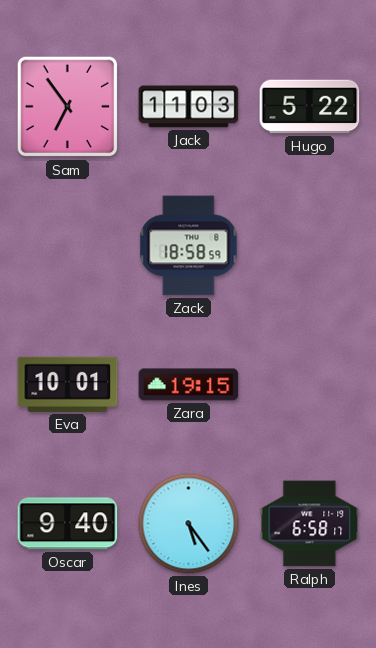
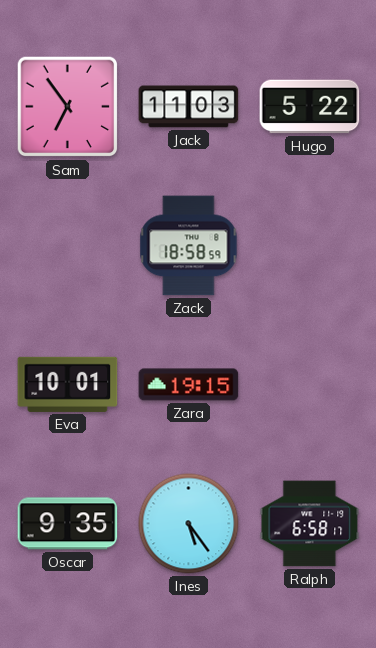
Oscar: 9:40 -> 9:35
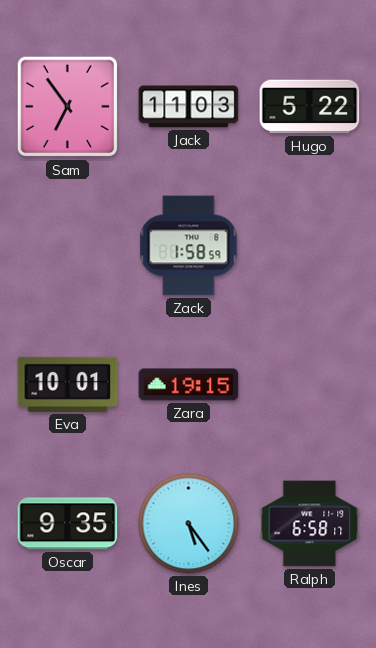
Zack: 18:58 -> 1:58
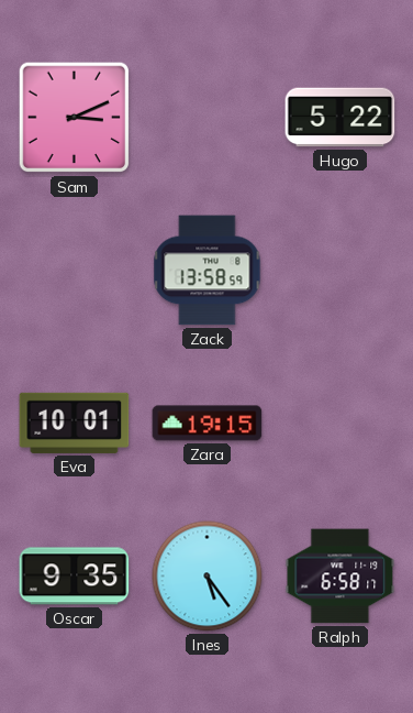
Sam: 6:54 -> 3:11
Jack: 11:03 -> none
Zack: 1:58 -> 13:58
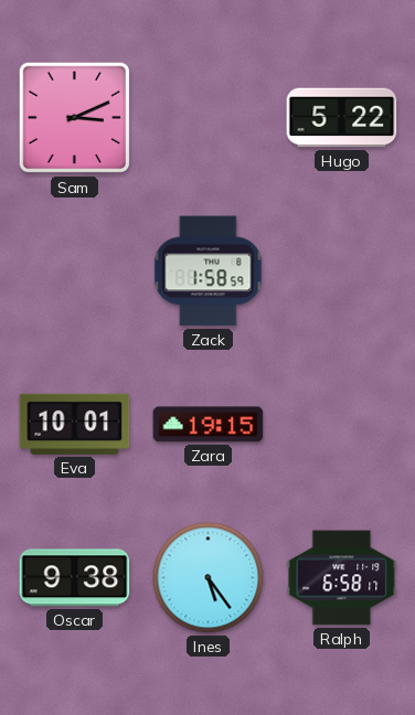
Zack: 13:58 -> 1:58
Oscar: 9:35 -> 9:38
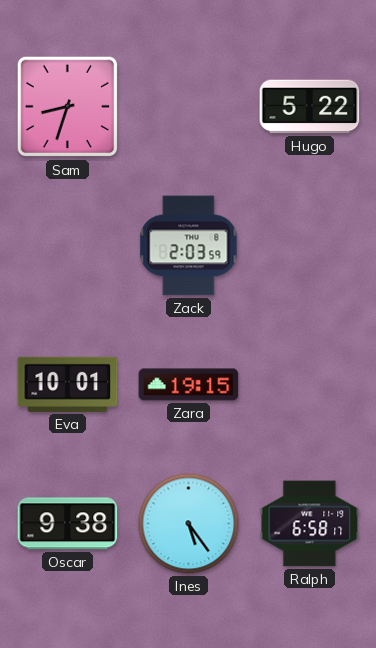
Sam: 3:11 -> 8:33
Zack: 1:58 -> 2:03
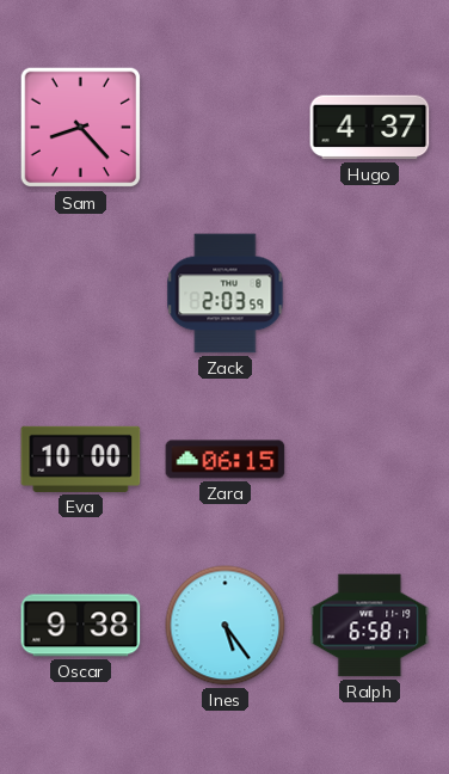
Sam: 8:33 -> 8:23
Hugo: 5:22 -> 4:37
Eva: 10:01 -> 10:00
Zara: 19:15 -> 06:15
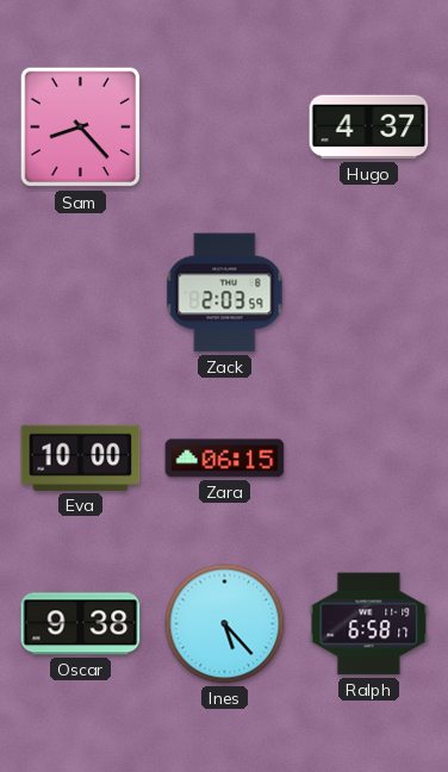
Ines: 5:24 -> 5:23
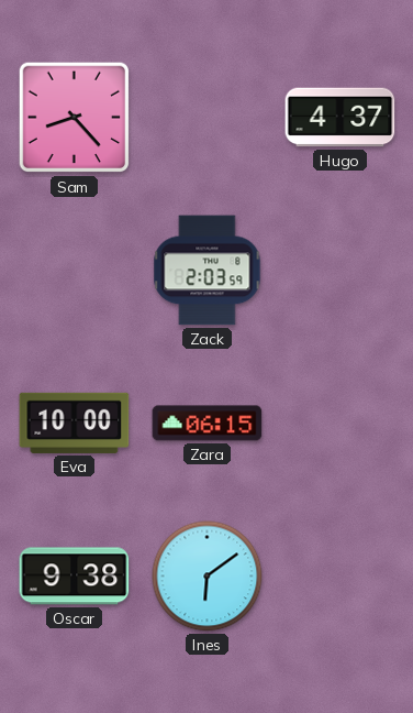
Ines: 5:23 -> 6:09
Ralph: 6:58 -> none
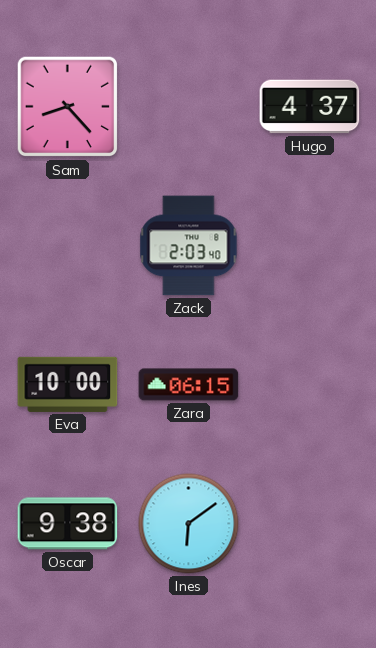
Zack: 2:03:59 -> 2:03:40
